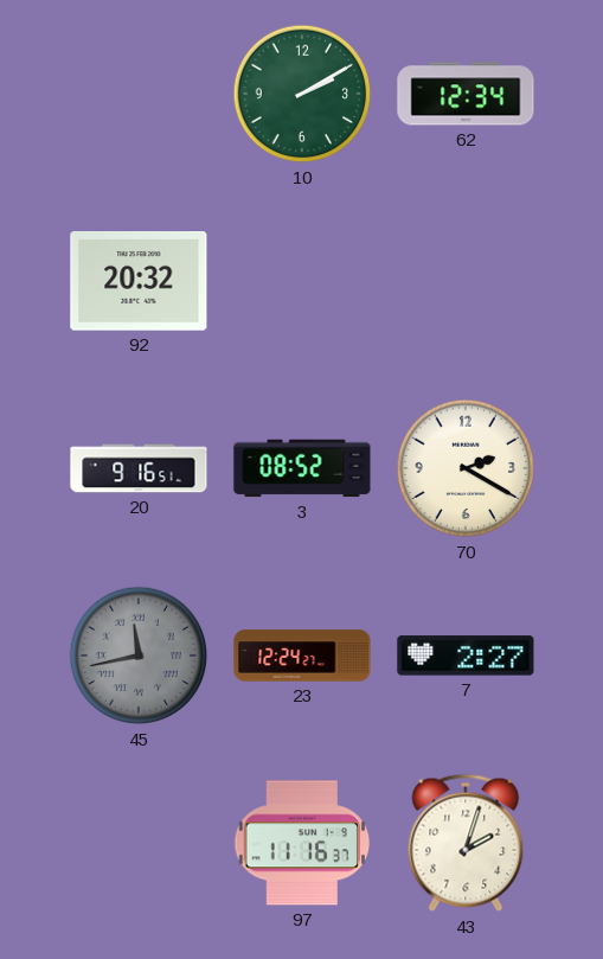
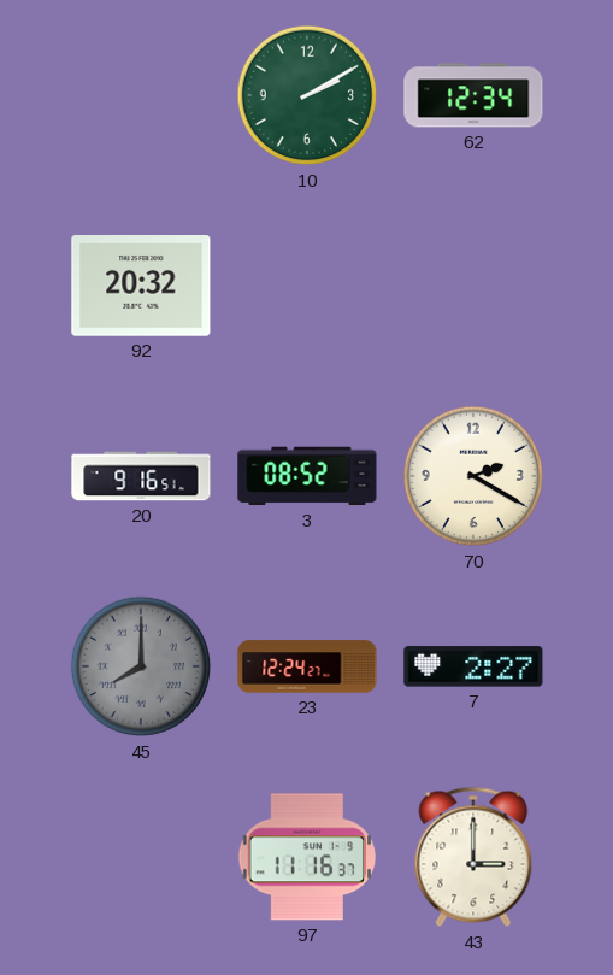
45: 11:43 -> 8:00
43: 2:03 -> 3:00
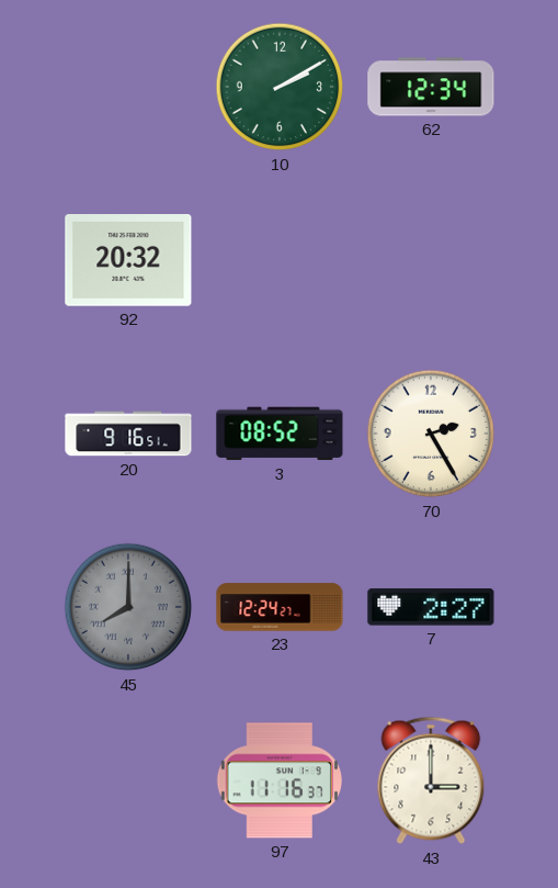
70: 2:20 -> 2:25
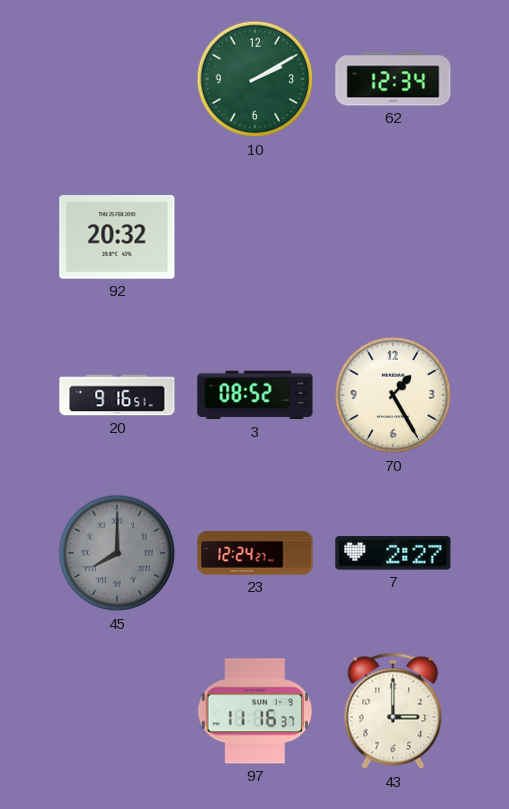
70: 2:25 -> 1:25
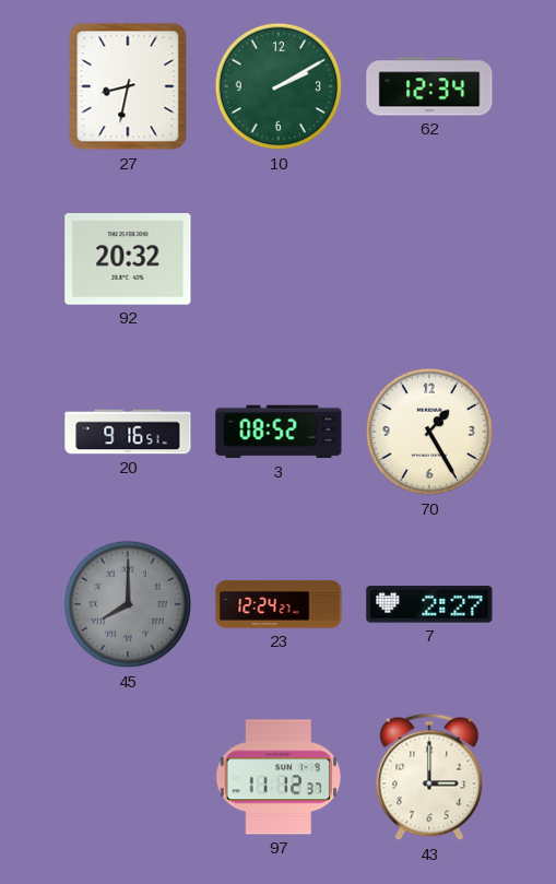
27: none -> 8:32
97: 11:16 -> 11:12
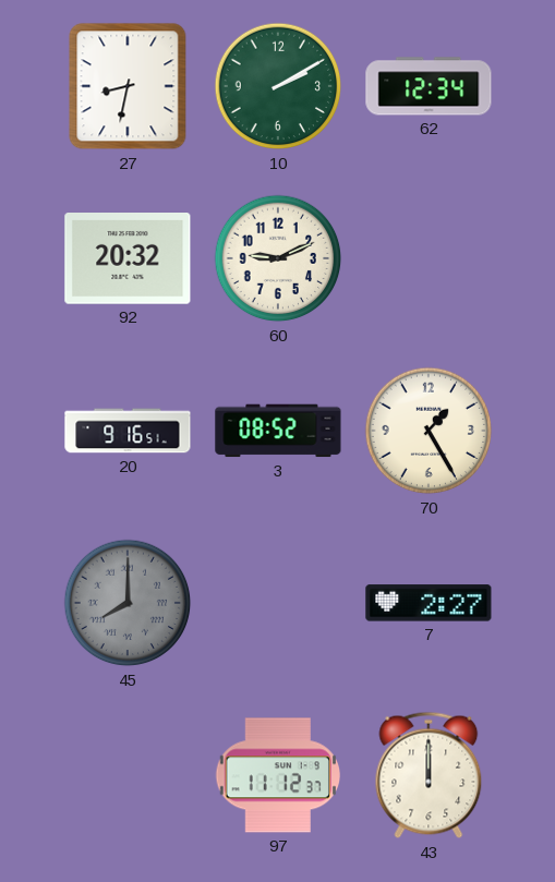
60: none -> 9:11
23: 12:24 -> none
43: 3:00 -> 12:00
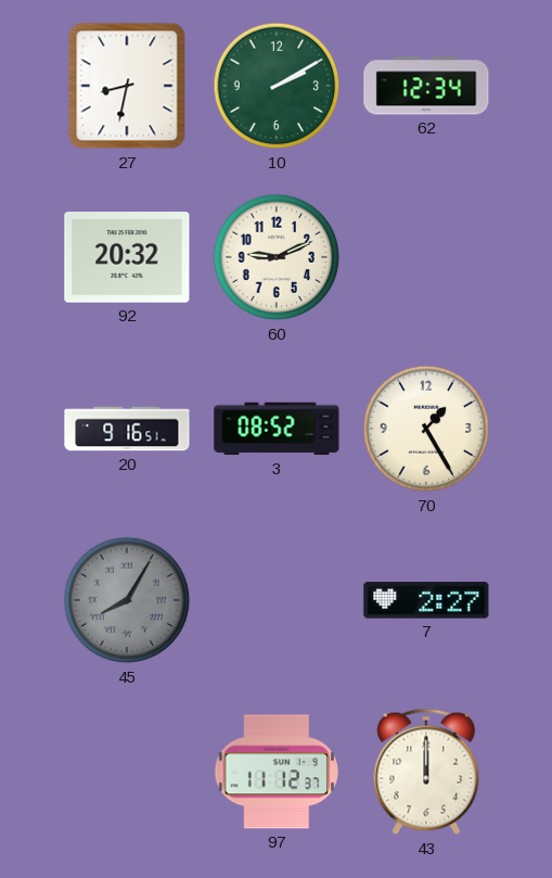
45: 8:00 -> 8:05
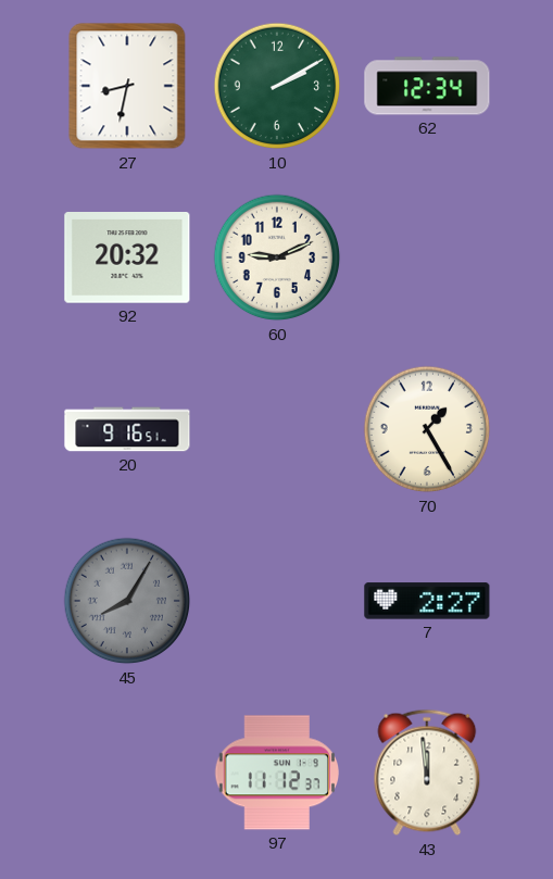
3: 08:52 -> none
43: 12:00 -> 11:59
